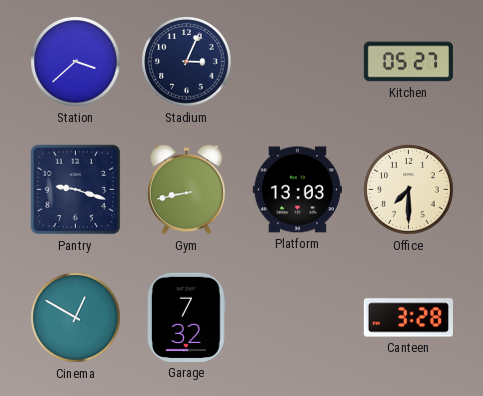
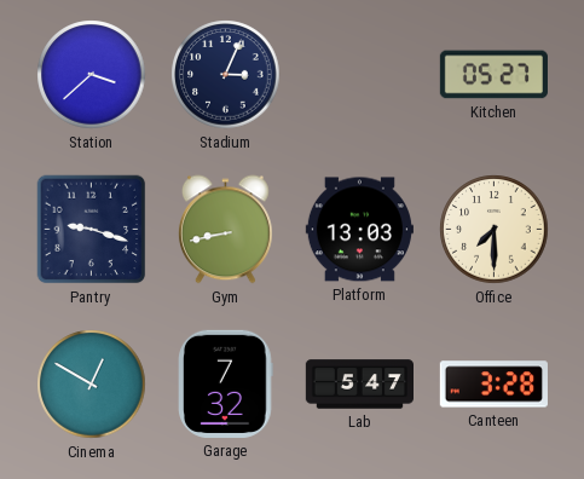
Lab: none -> 5:47
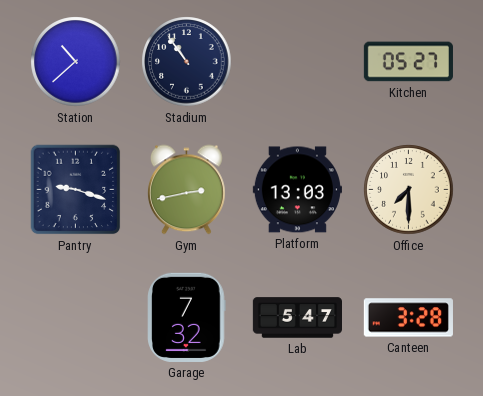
Station: 3:38 -> 10:38
Stadium: 3:04 -> 10:54
Gym: 8:43 -> 2:43
Cinema: 12:50 -> none
